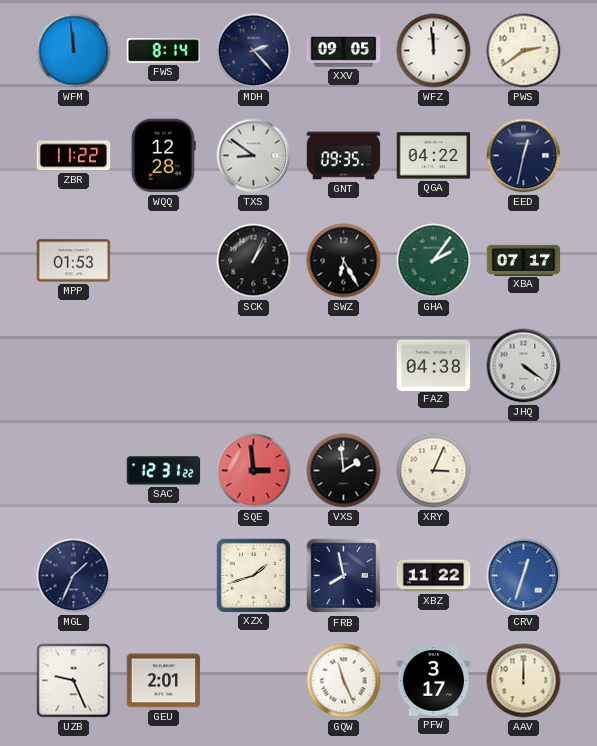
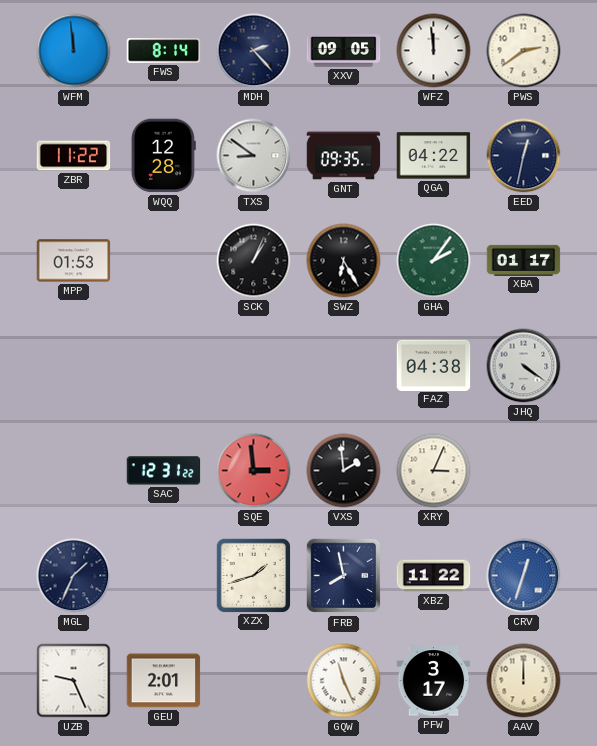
XBA: 07:17 -> 01:17
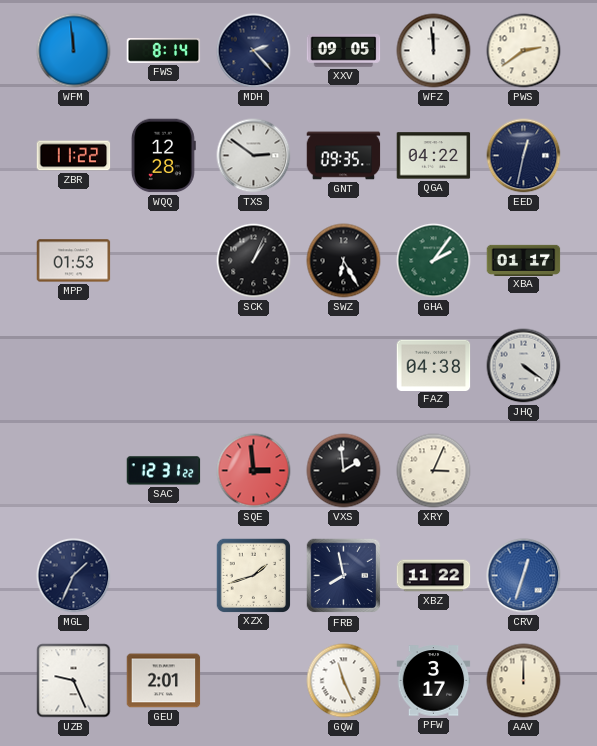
TXS: 8:51 -> 2:51
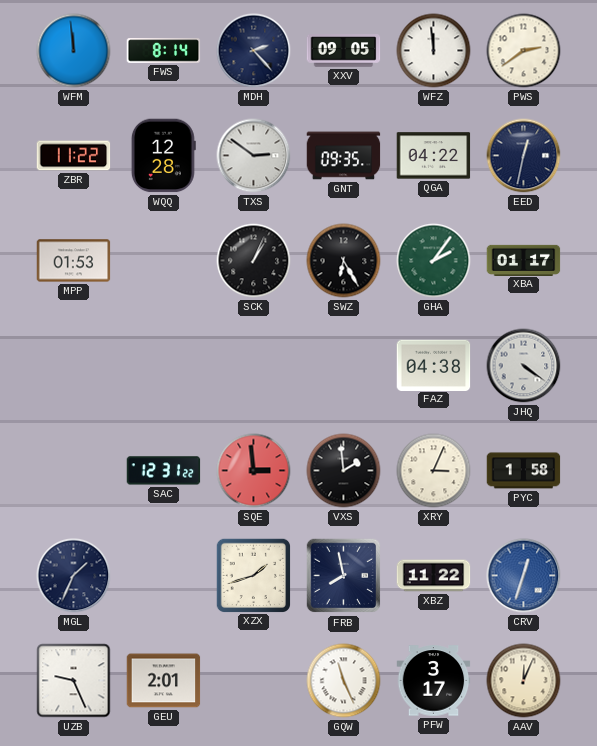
PYC: none -> 1:58
AAV: 12:00 -> 12:04
